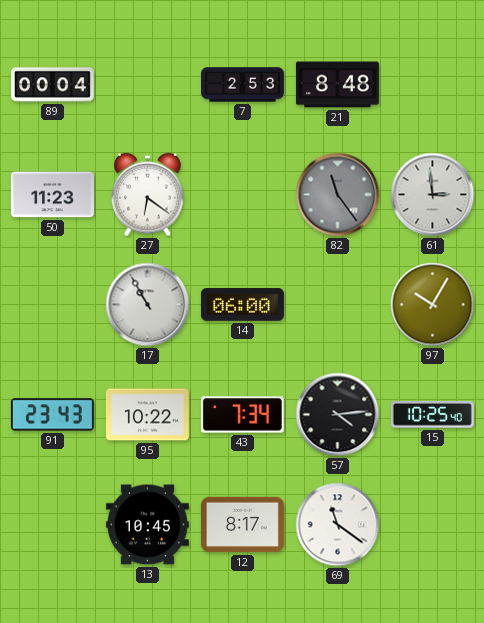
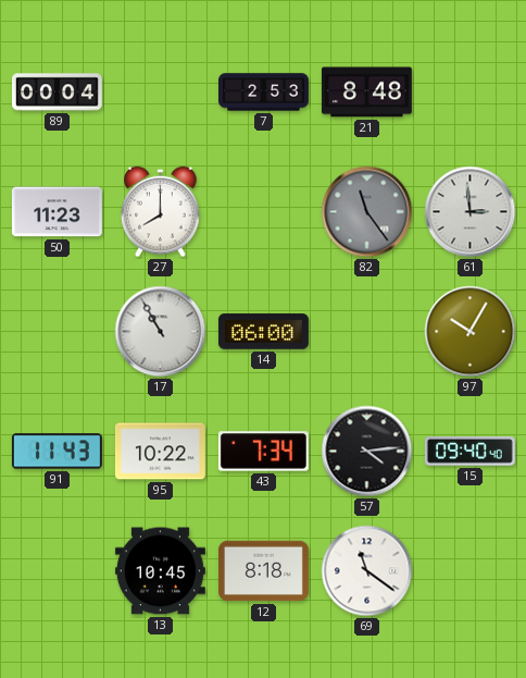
27: 6:21 -> 8:00
91: 23:43 -> 11:43
15: 10:25 -> 09:40
12: 8:17 -> 8:18
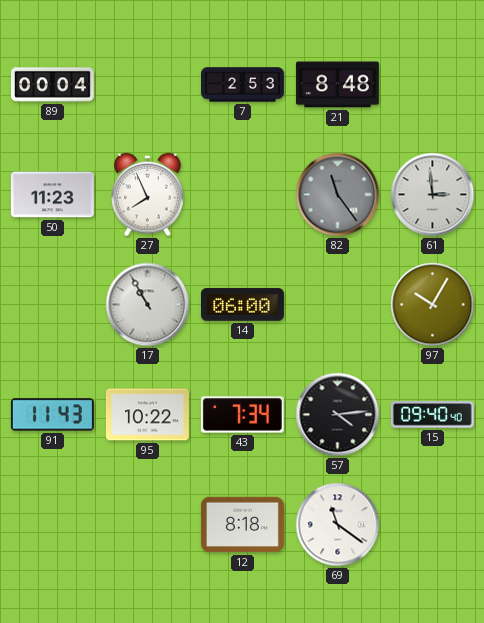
27: 8:00 -> 7:56
13: 10:45 -> none
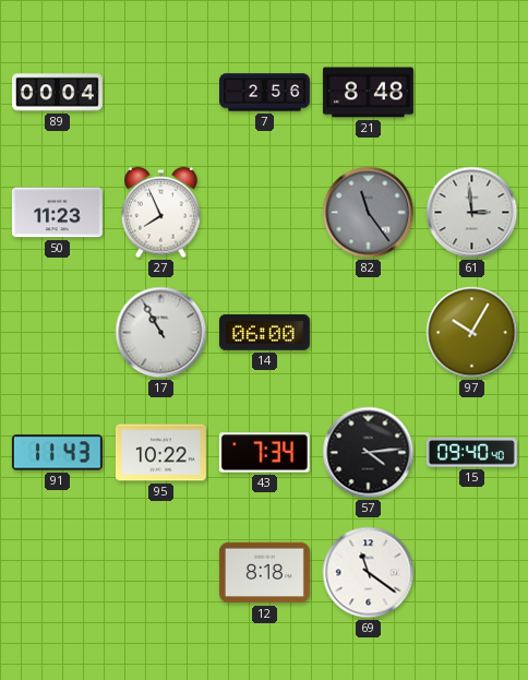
7: 2:53 -> 2:56
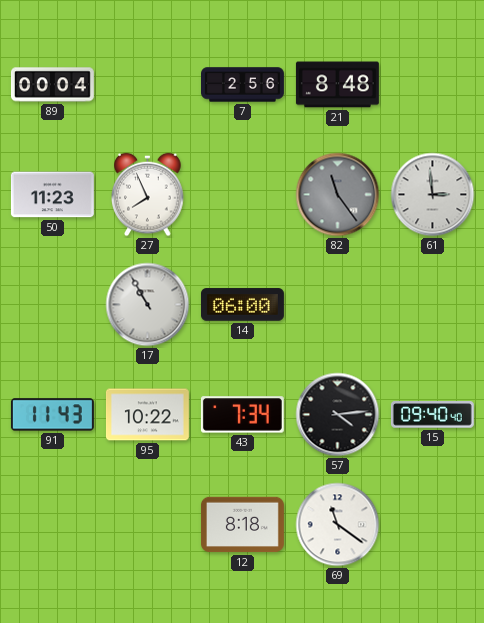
97: 10:05 -> none
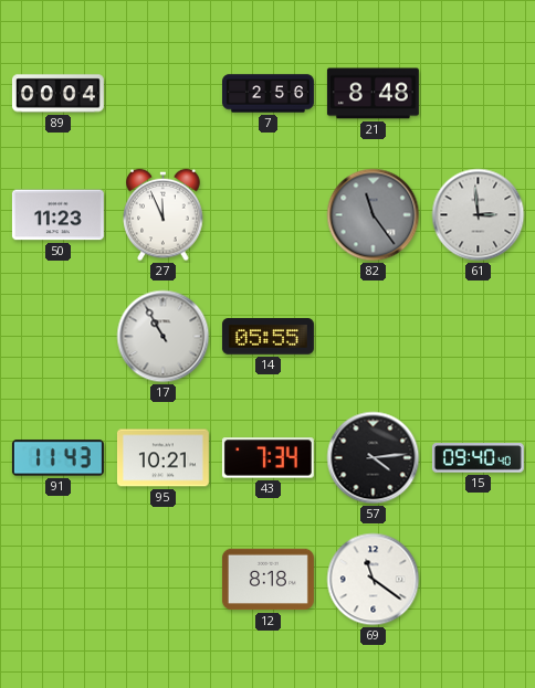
27: 7:56 -> 11:56
14: 06:00 -> 05:55
95: 10:22 -> 10:21
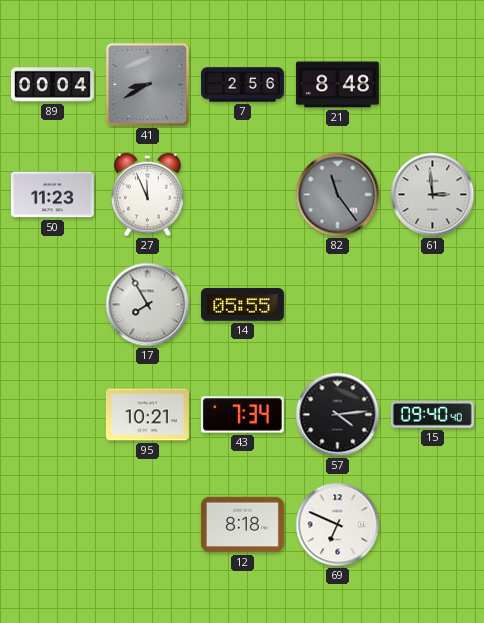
41: none -> 8:40
17: 10:55 -> 7:55
91: 11:43 -> none
69: 11:21 -> 6:49
